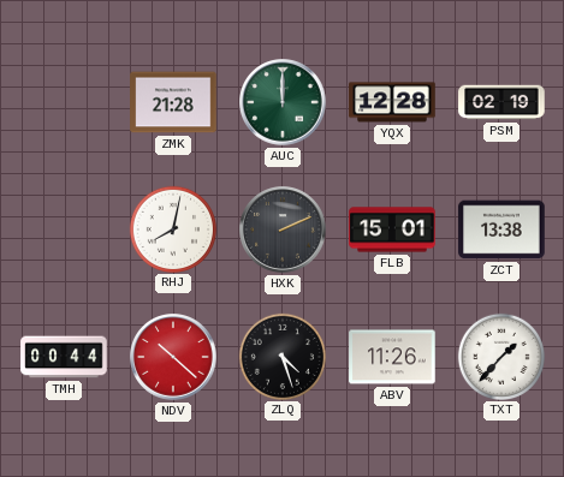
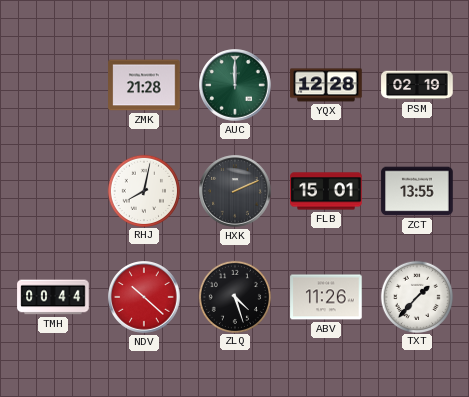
ZCT: 13:38 -> 13:55
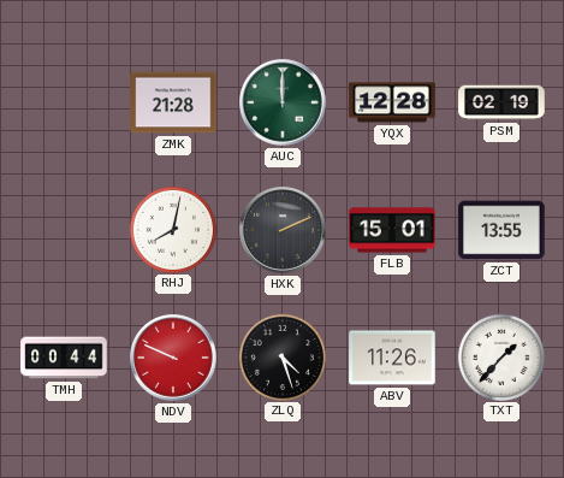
NDV: 10:22 -> 9:49
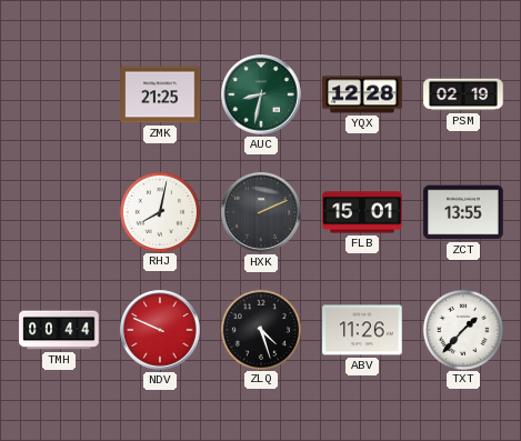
ZMK: 21:28 -> 21:25
AUC: 12:00 -> 8:32
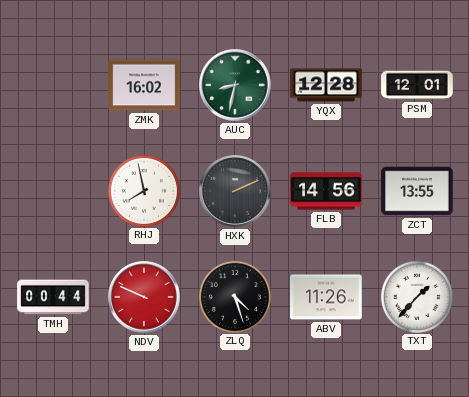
ZMK: 21:25 -> 16:02
PSM: 02:19 -> 12:01
RHJ: 8:02 -> 7:58
FLB: 15:01 -> 14:56
